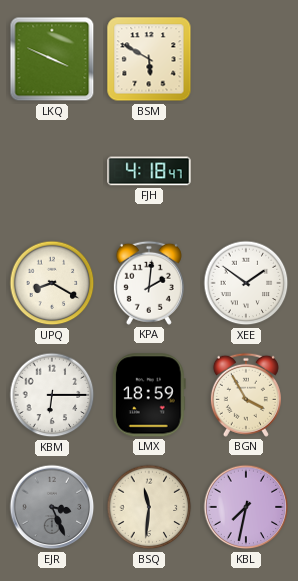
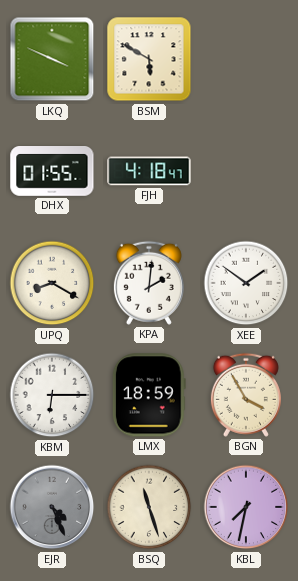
DHX: none -> 01:55
EJR: 3:26 -> 4:26
BSQ: 11:31 -> 11:27
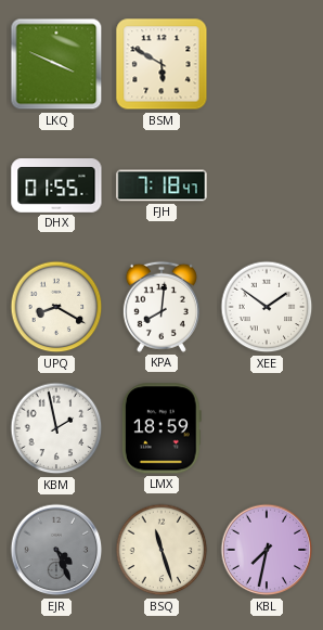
FJH: 4:18 -> 7:18
KPA: 2:01 -> 8:01
KBM: 6:15 -> 1:58
BGN: 3:55 -> none
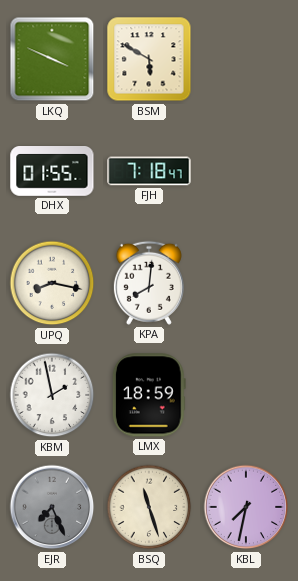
UPQ: 8:20 -> 8:17
XEE: 1:51 -> none
EJR: 4:26 -> 7:26
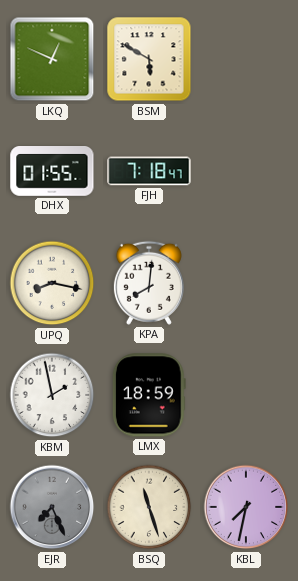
LKQ: 3:49 -> 12:49
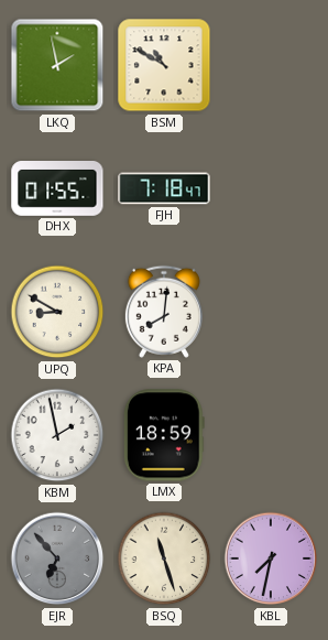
LKQ: 12:49 -> 1:58
BSM: 5:50 -> 10:50
UPQ: 8:17 -> 8:50
EJR: 7:26 -> 6:53
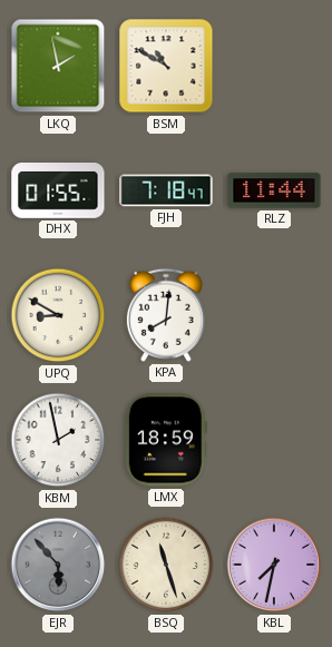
RLZ: none -> 11:44
EJR: 6:53 -> 5:53
